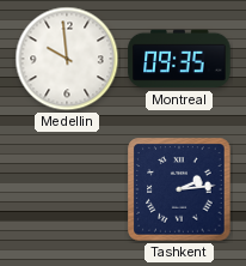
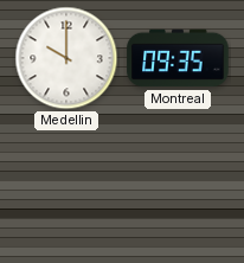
Medellin: 9:59 -> 10:00
Tashkent: 2:14 -> none
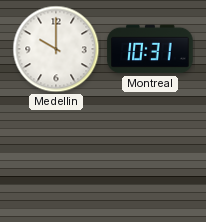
Montreal: 09:35 -> 10:31
